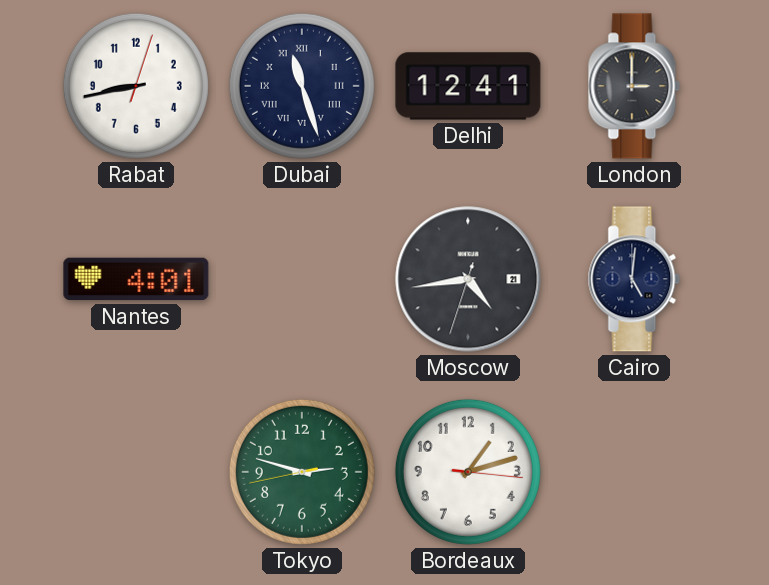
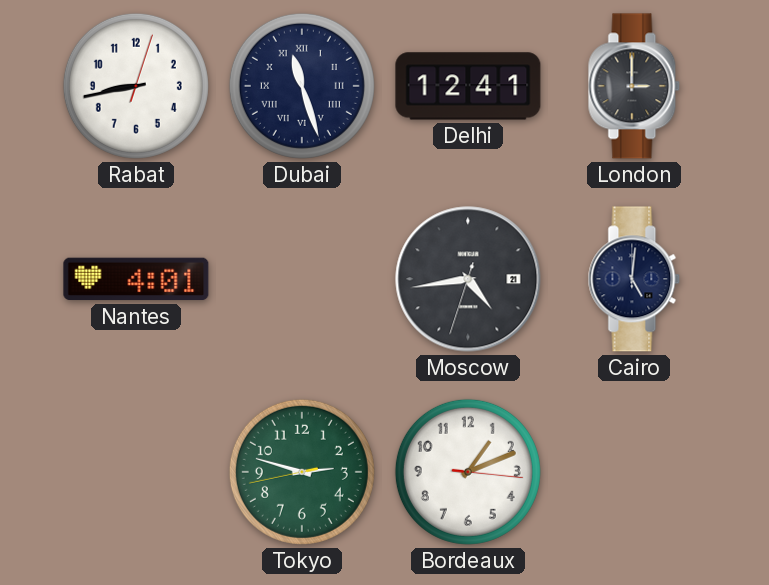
Bordeaux: 1:12 -> 1:11
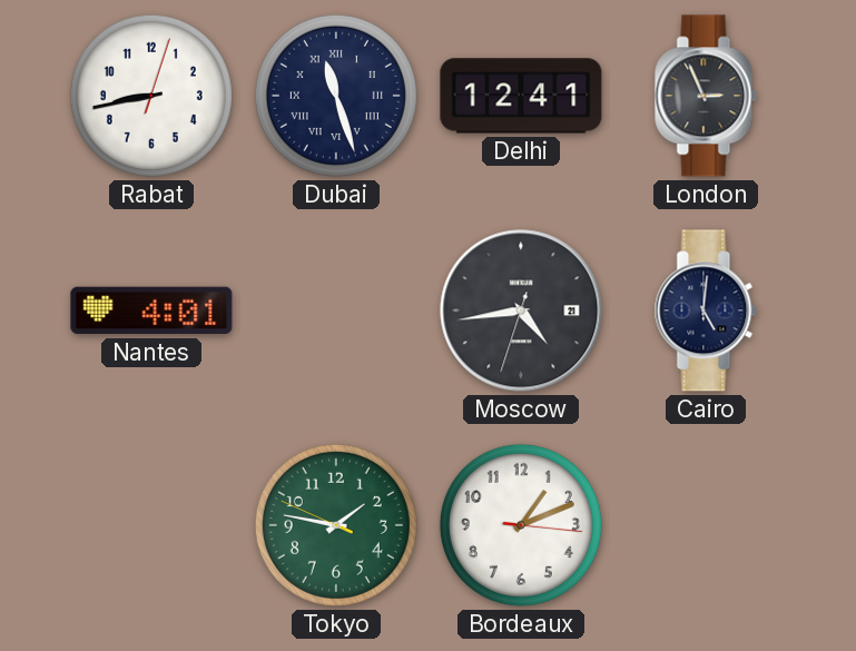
London: 3:00 -> 2:56
Tokyo: 2:47 -> 1:46
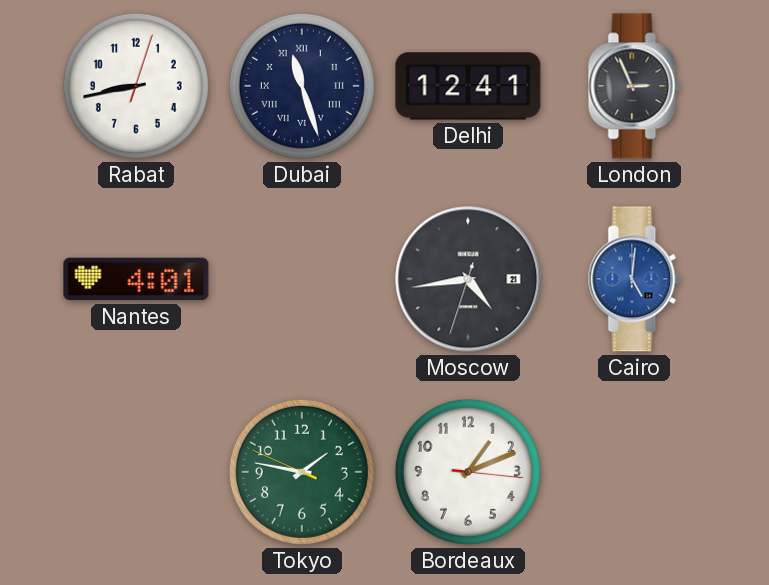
Cairo dial: navy -> blue
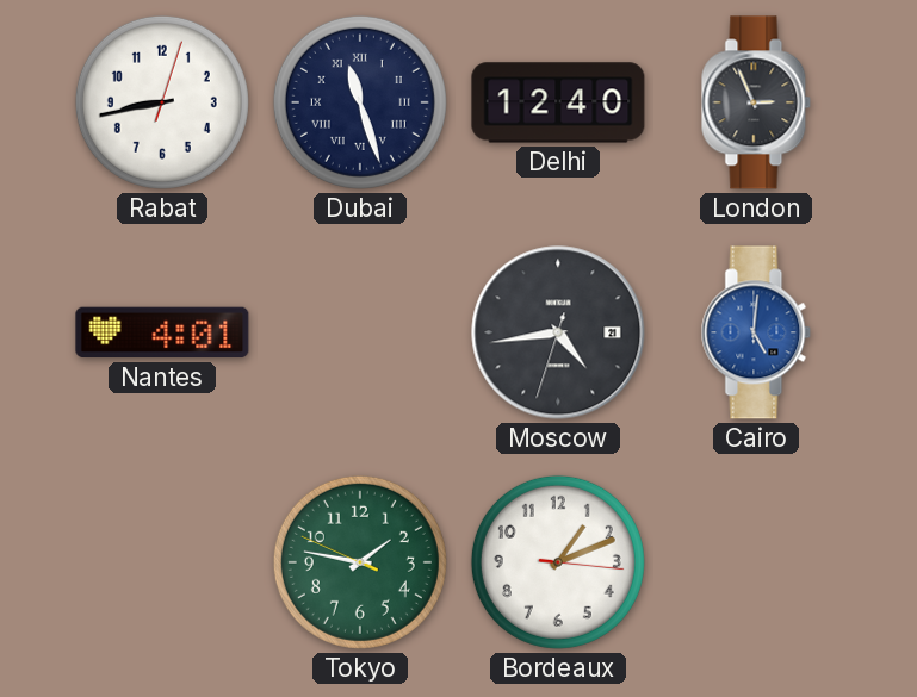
Delhi: 12:41 -> 12:40
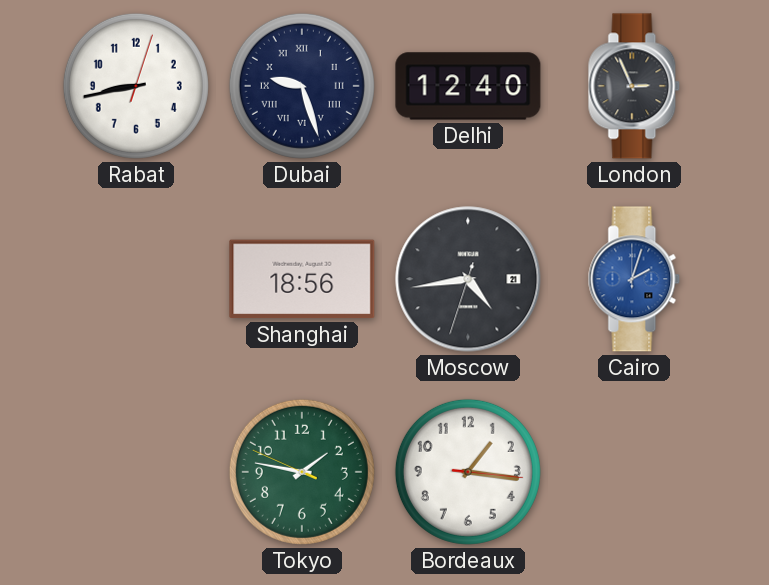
Dubai: 11:27 -> 9:27
Nantes: 4:01 -> none
Shanghai: none -> 18:56
Cairo: 5:01 -> 2:03
Bordeaux: 1:11 -> 1:16
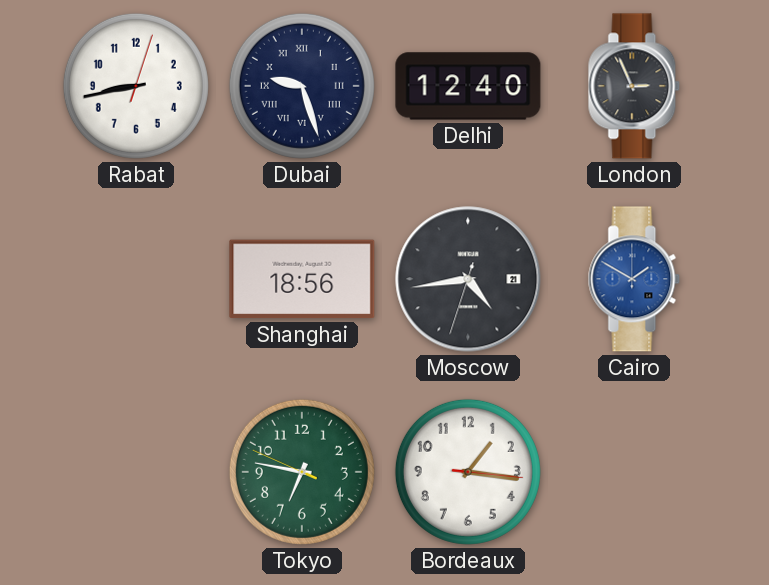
Cairo: 2:03 -> 1:50
Tokyo: 1:46 -> 6:46
